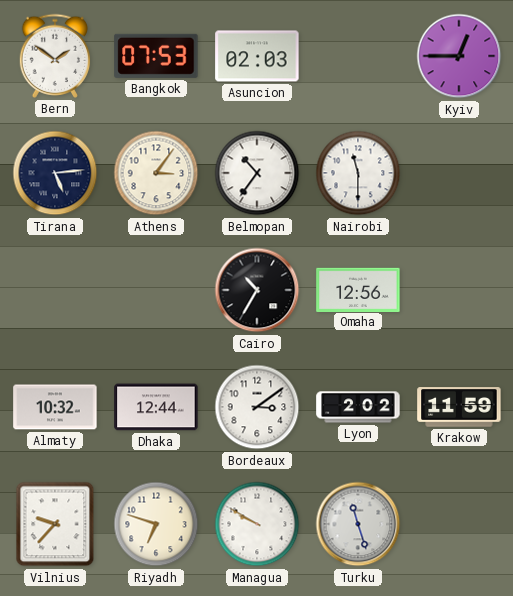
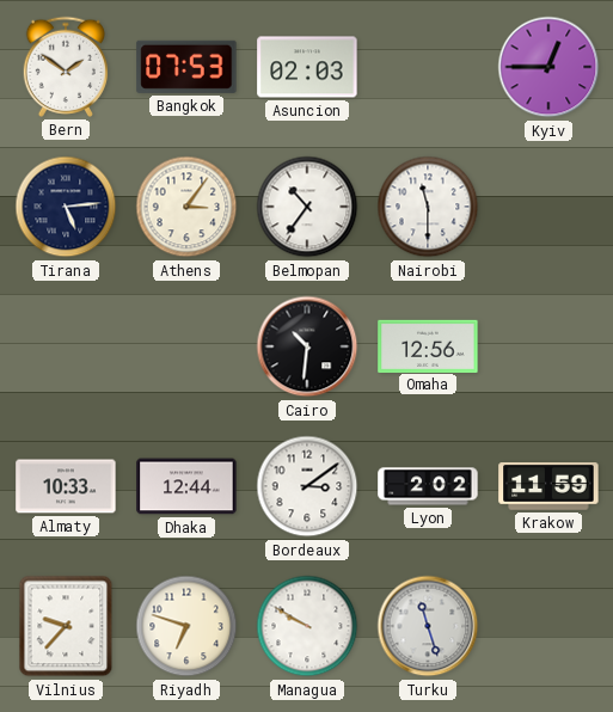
Cairo: 10:35 -> 10:31
Almaty: 10:32 -> 10:33
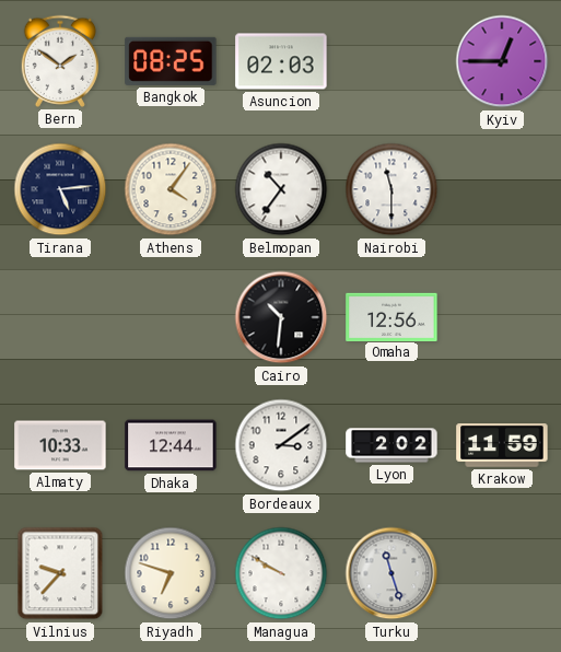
Bangkok: 07:53 -> 08:25
Athens: 3:06 -> 4:06
